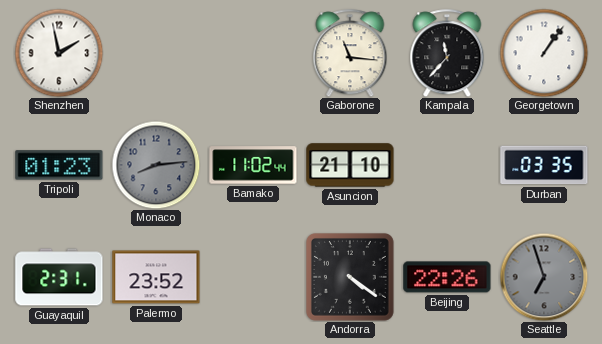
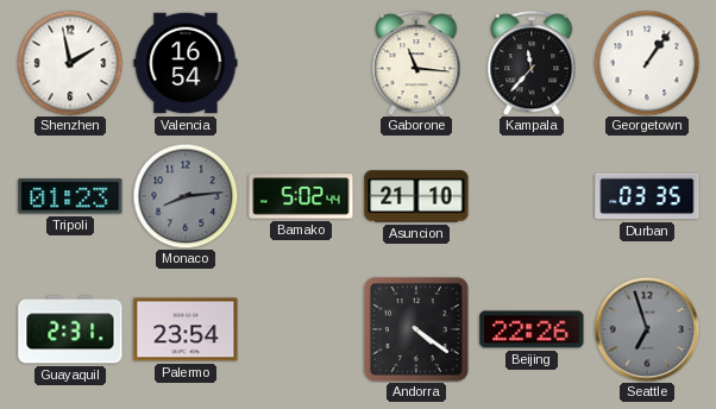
Valencia: none -> 16:54
Bamako: 11:02 -> 5:02
Palermo: 23:52 -> 23:54
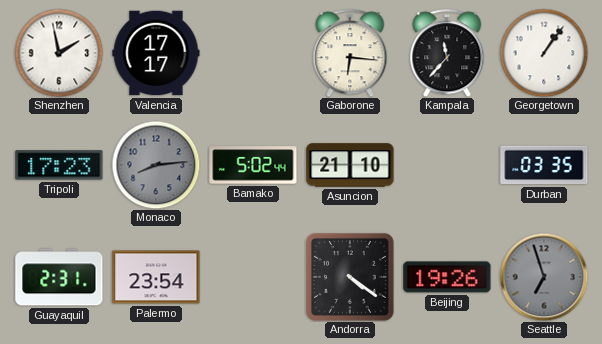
Valencia: 16:54 -> 17:17
Gaborone: 11:16 -> 6:16
Tripoli: 01:23 -> 17:23
Beijing: 22:26 -> 19:26
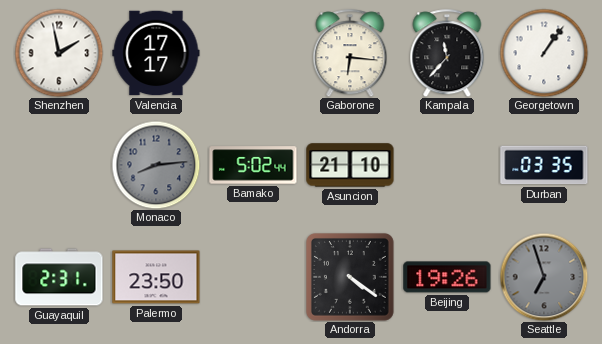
Tripoli: 17:23 -> none
Palermo: 23:54 -> 23:50
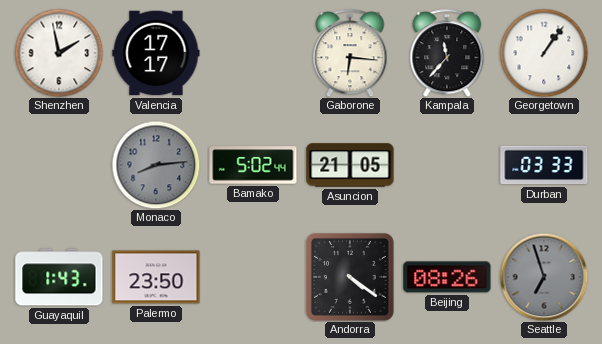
Asuncion: 21:10 -> 21:05
Durban: 03:35 -> 03:33
Guayaquil: 2:31 -> 1:43
Beijing: 19:26 -> 08:26
